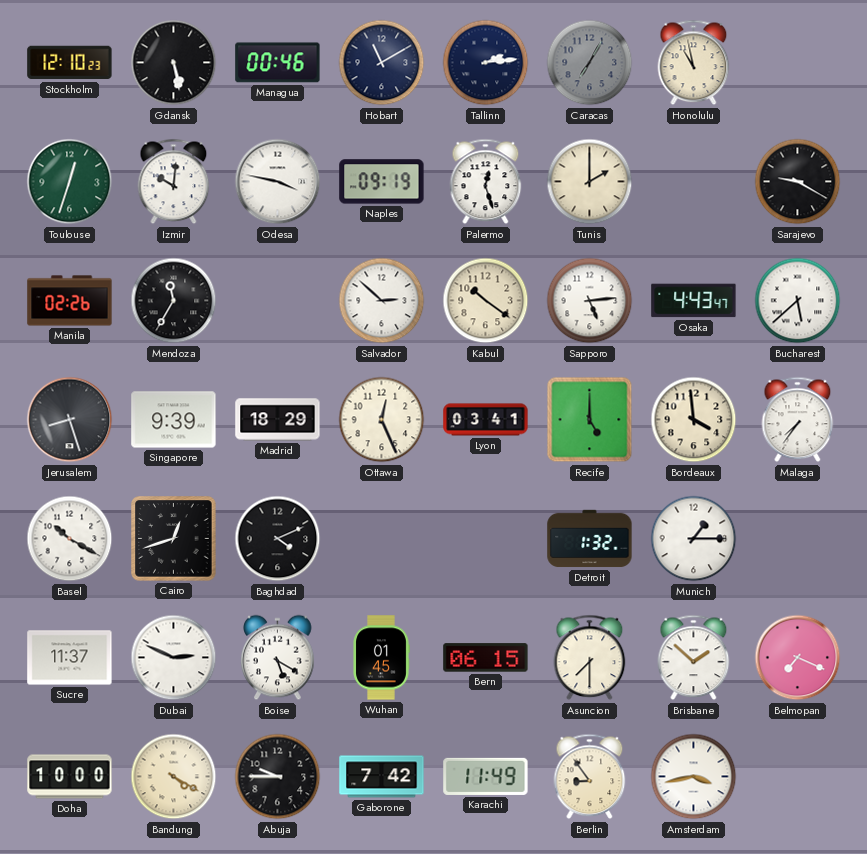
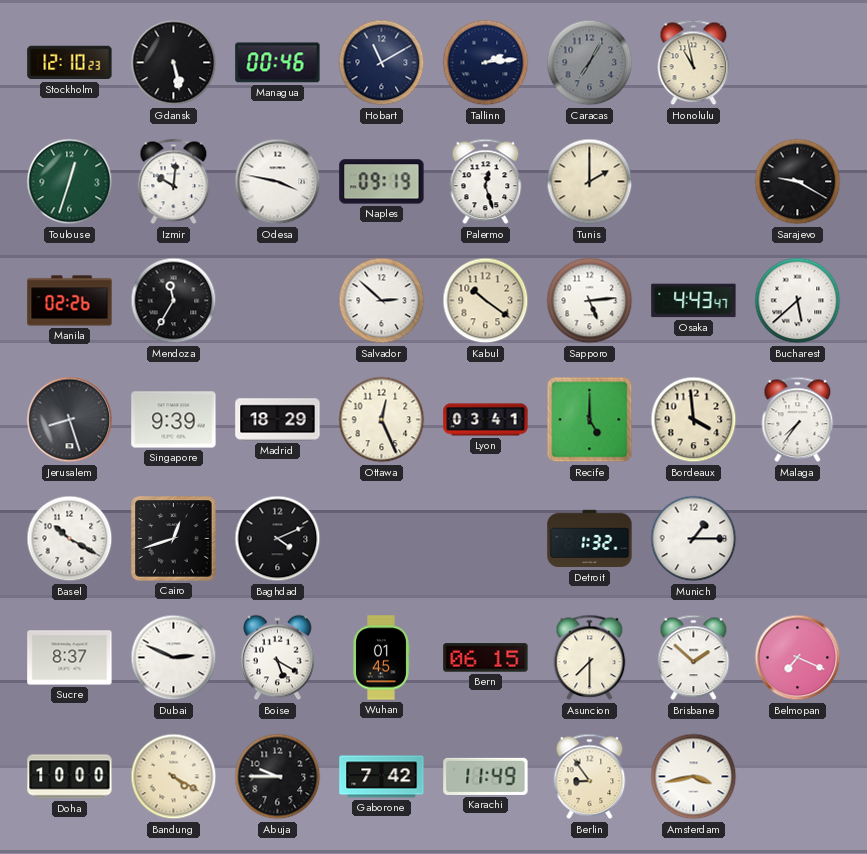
Sucre: 11:37 -> 8:37
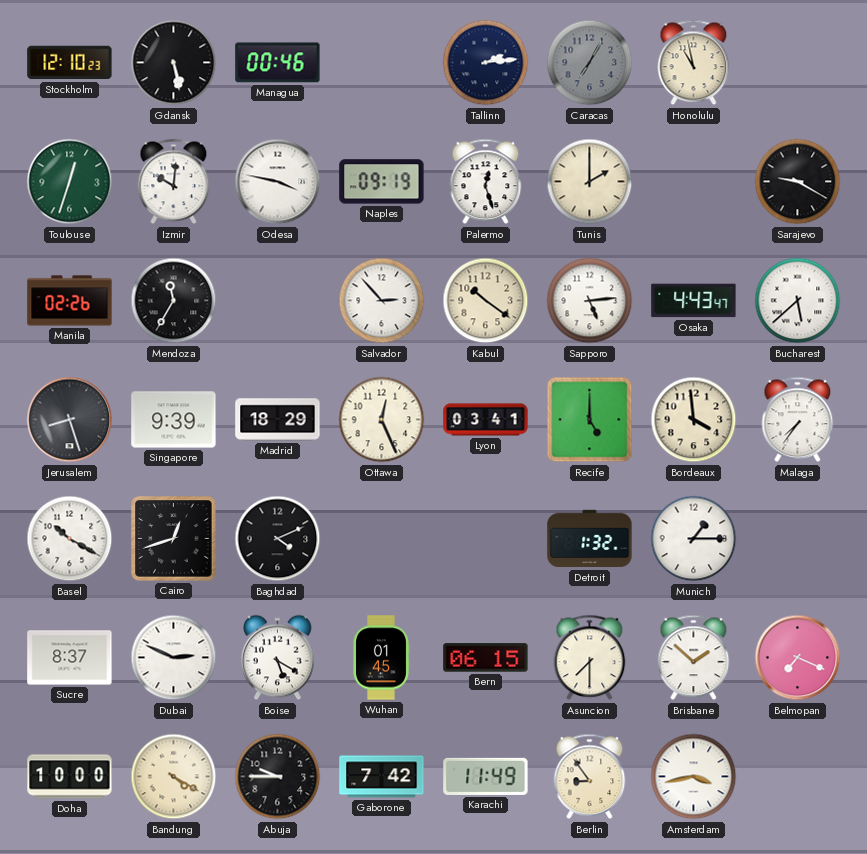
Hobart: 11:10 -> none
Salvador: 2:52 -> 2:53
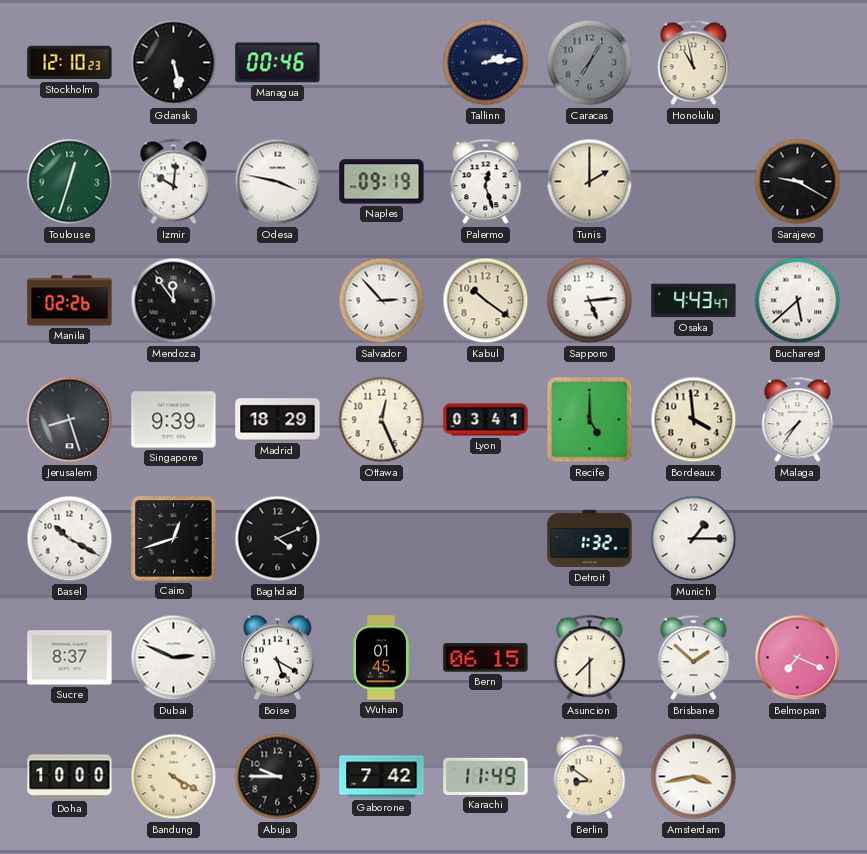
Mendoza: 11:35 -> 11:54
Berlin: 8:54 -> 8:51
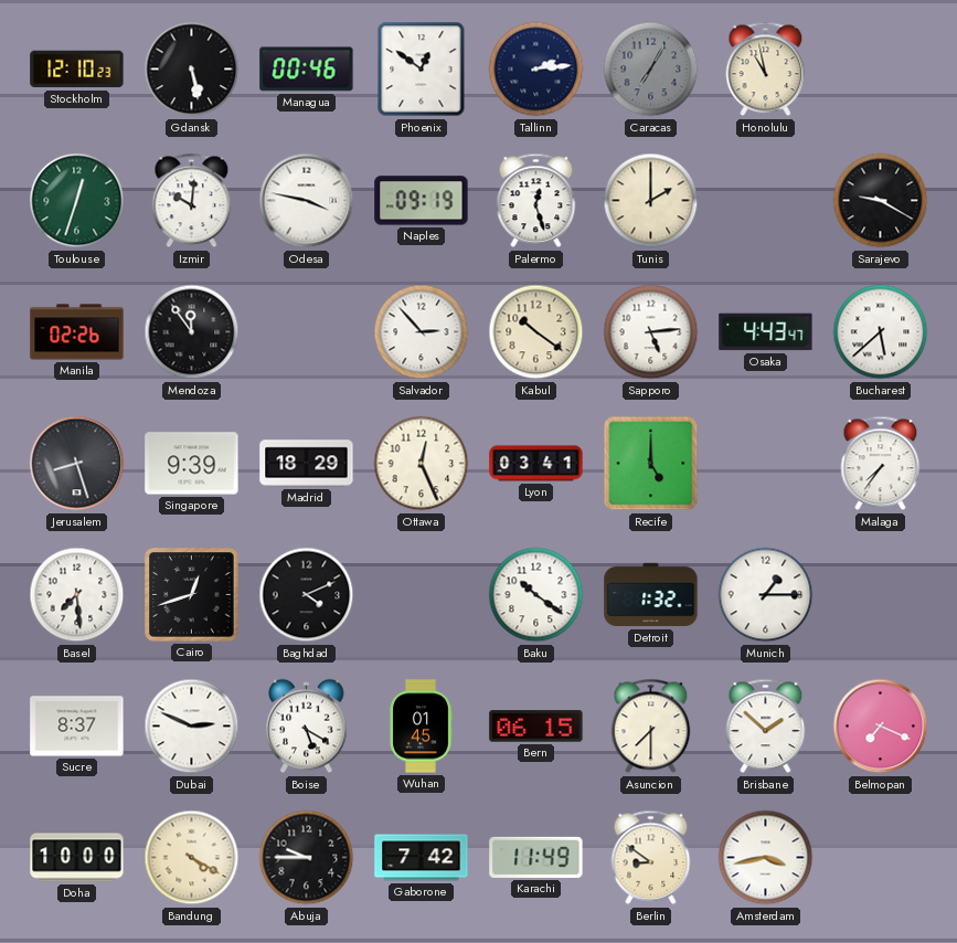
Phoenix: none -> 12:51
Bordeaux: 3:59 -> none
Basel: 10:20 -> 7:29
Baku: none -> 10:21
